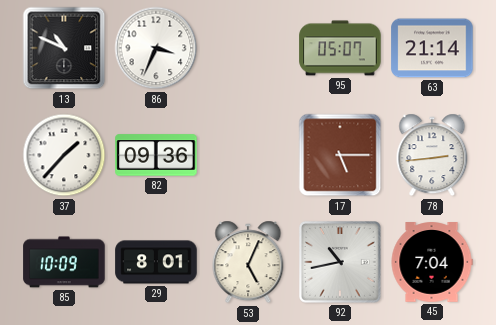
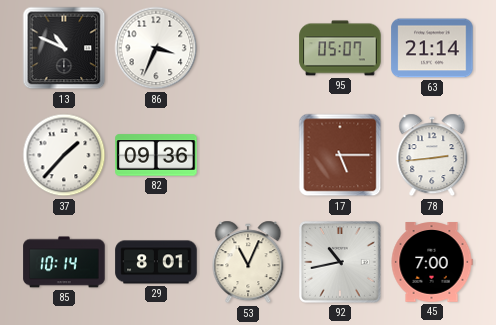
85: 10:09 -> 10:14
53: 5:04 -> 11:04
45: 7:04 -> 7:00
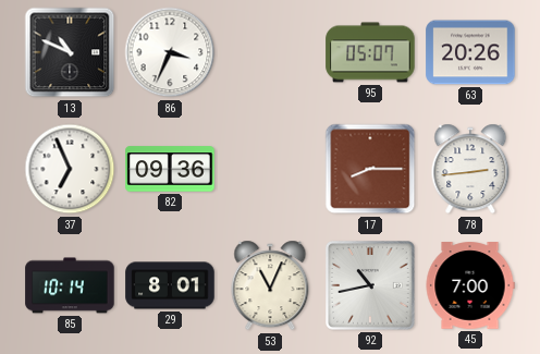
63: 21:14 -> 20:26
37: 1:37 -> 6:56
17: 5:15 -> 8:15
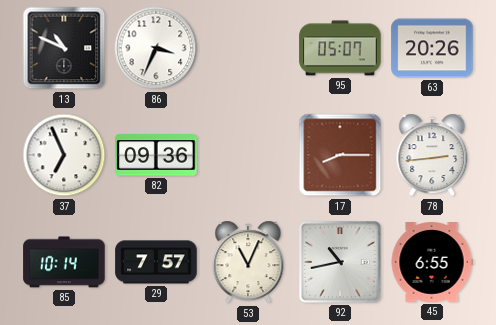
29: 8:01 -> 7:57
45: 7:00 -> 6:55
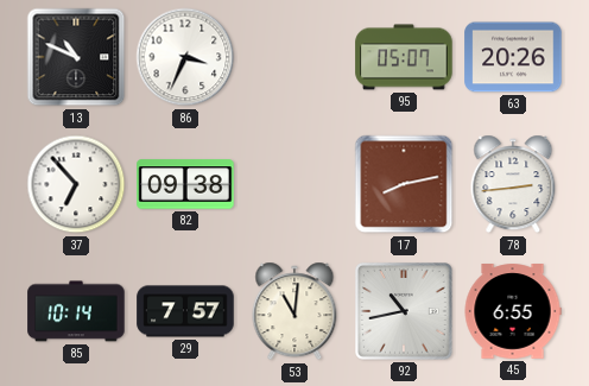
37: 6:56 -> 6:53
82: 09:36 -> 09:38
17: 8:15 -> 8:13
53: 11:04 -> 11:01
